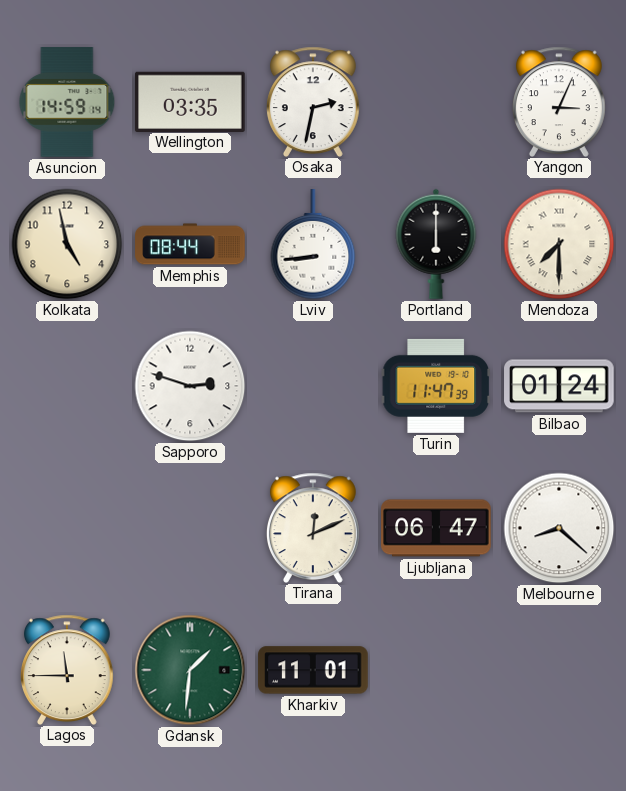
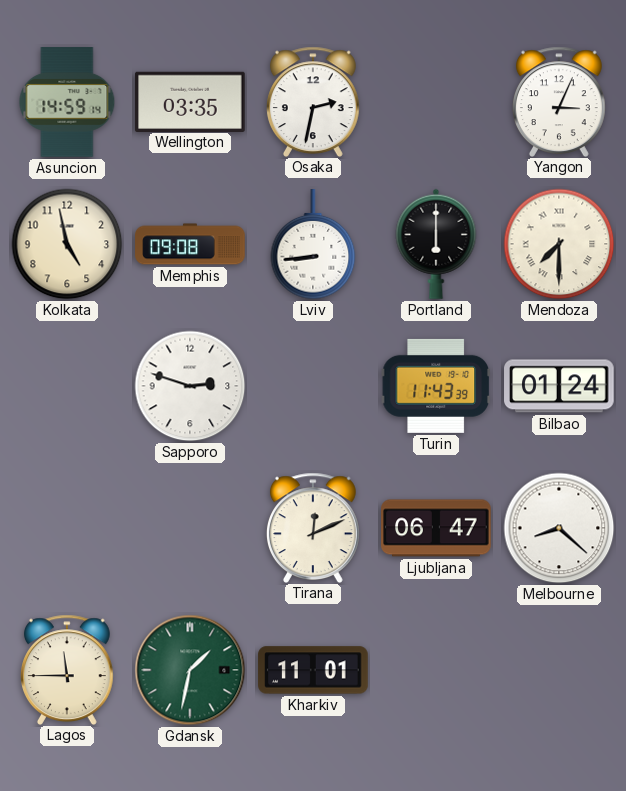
Memphis: 08:44 -> 09:08
Turin: 11:47 -> 11:43
Gdansk: 1:31 -> 1:32
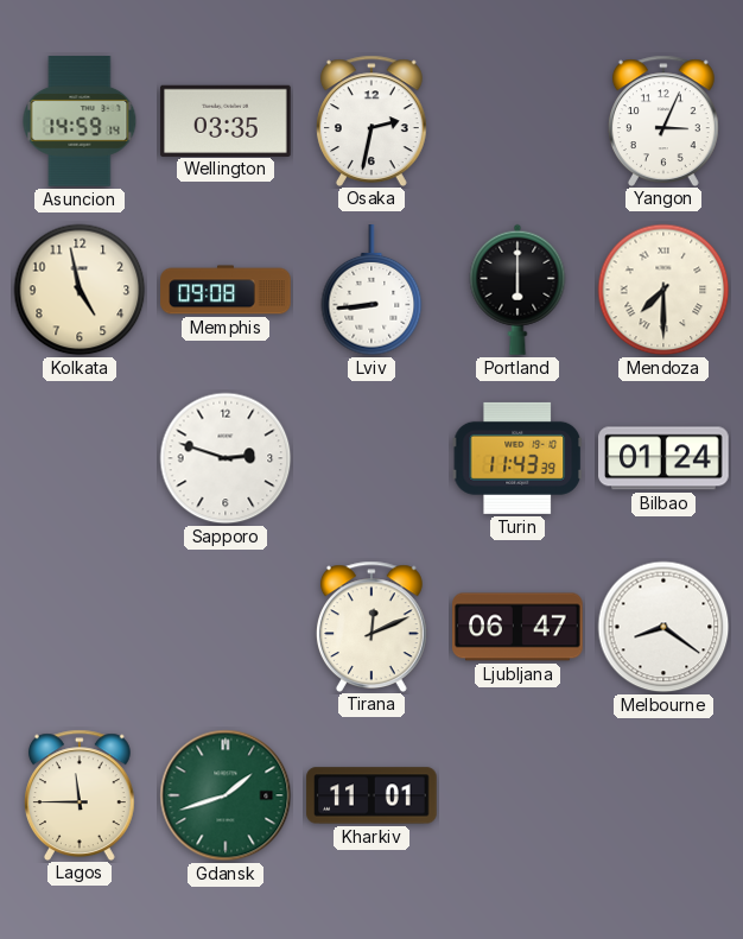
Melbourne: 8:22 -> 8:21
Gdansk: 1:32 -> 1:42
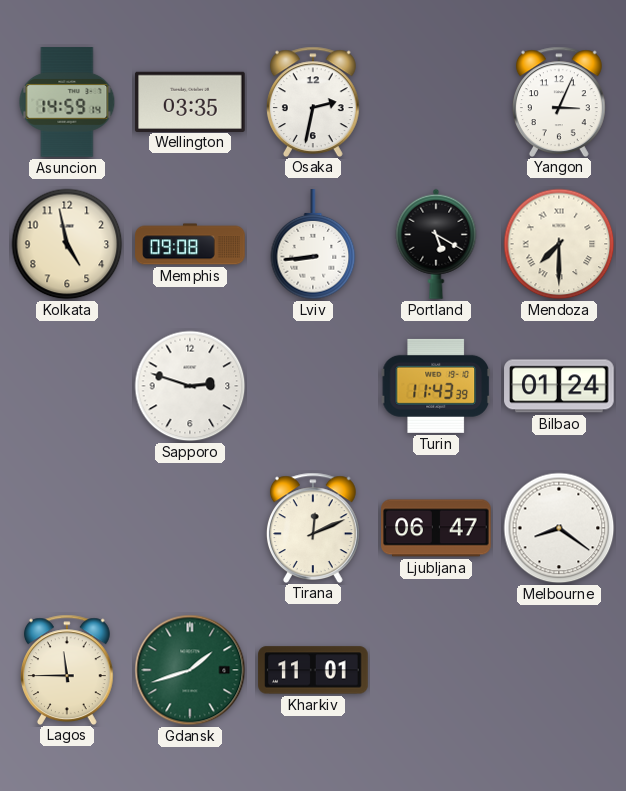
Portland: 6:00 -> 5:20
